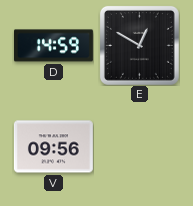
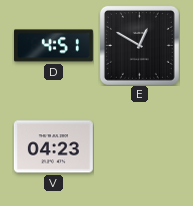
D: 14:59 -> 4:51
V: 09:56 -> 04:23
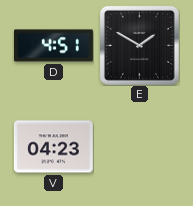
E: 12:50 -> 1:50
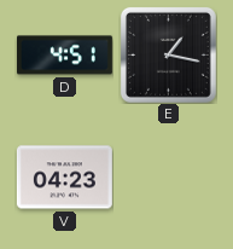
E: 1:50 -> 1:17
